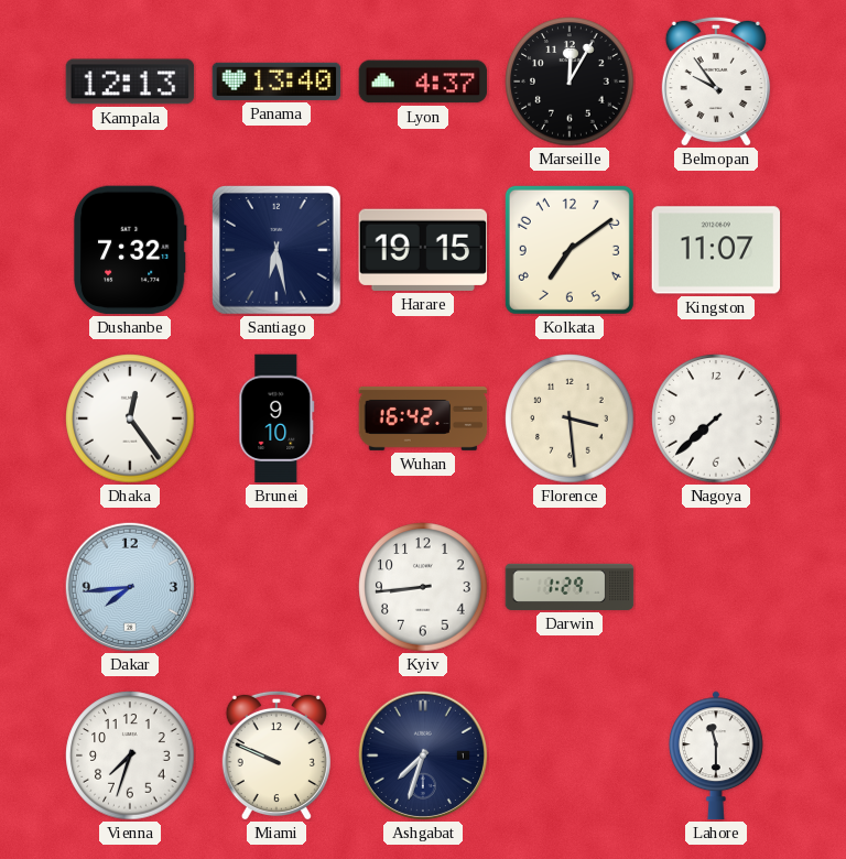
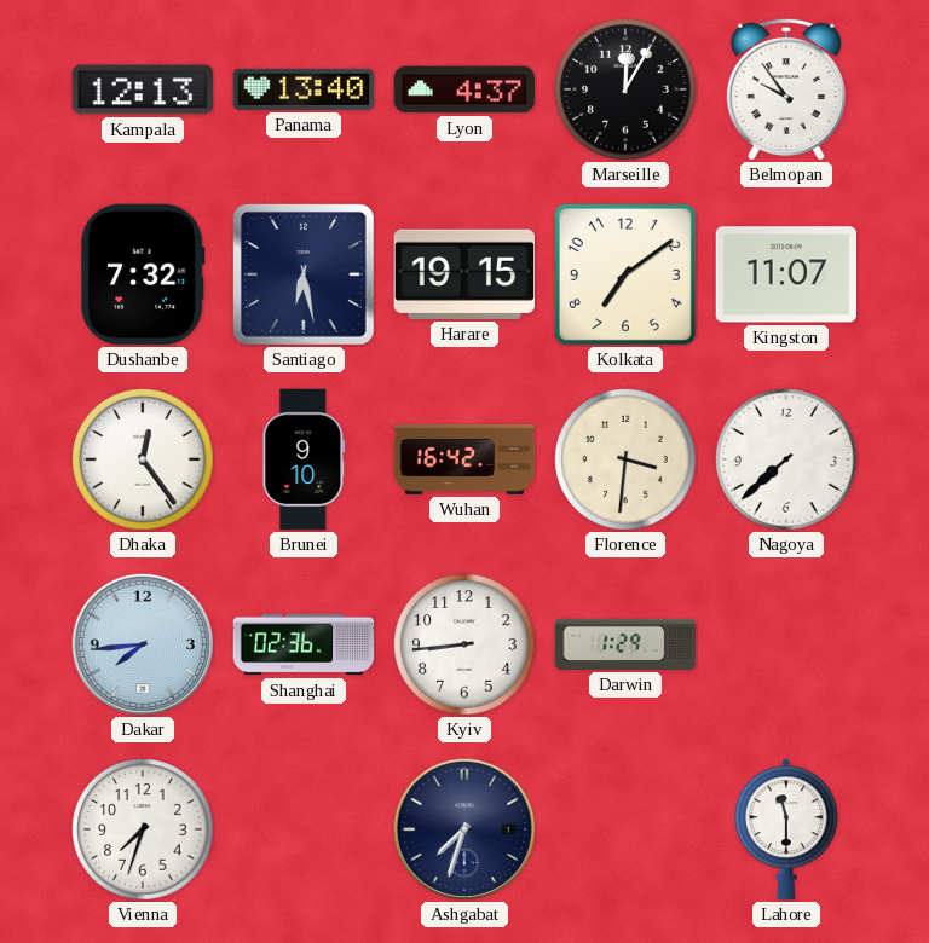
Florence: 3:29 -> 3:31
Shanghai: none -> 02:36
Miami: 9:49 -> none
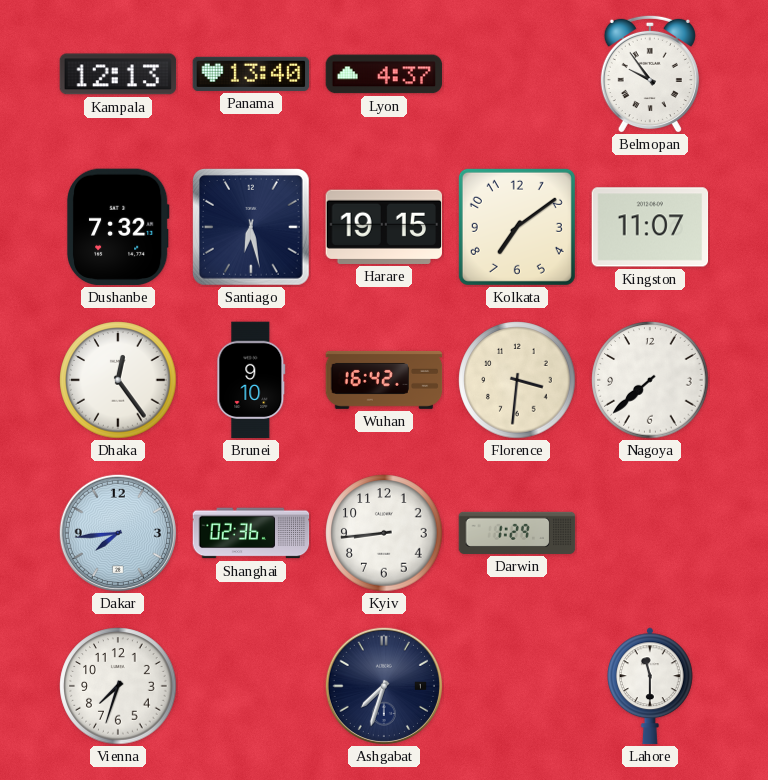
Marseille: 12:05 -> none
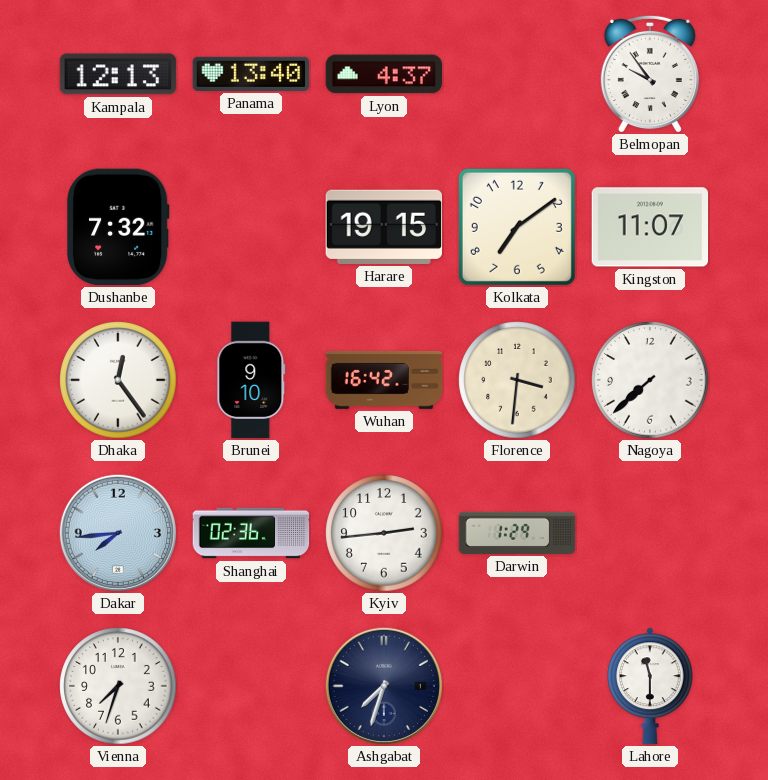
Santiago: 6:28 -> none
Kyiv: 8:44 -> 2:44
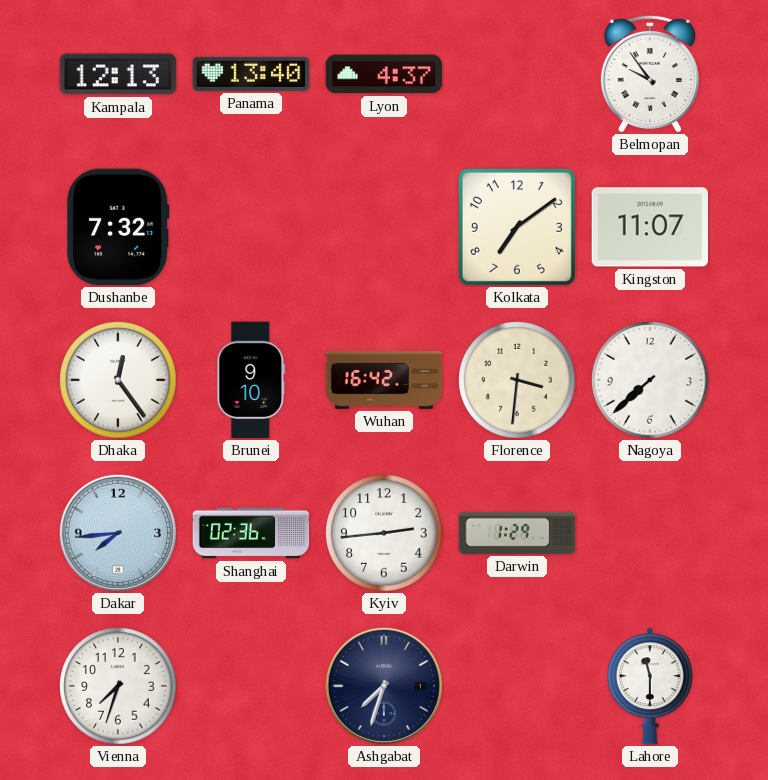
Harare: 19:15 -> none
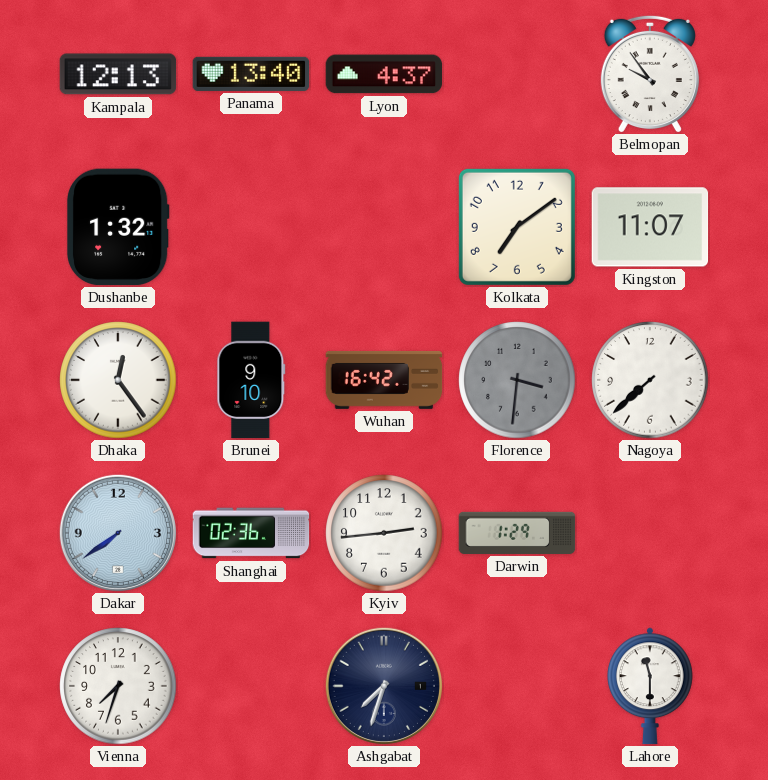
Dushanbe: 7:32 -> 1:32
Florence dial: cream -> grey
Dakar: 7:44 -> 7:39
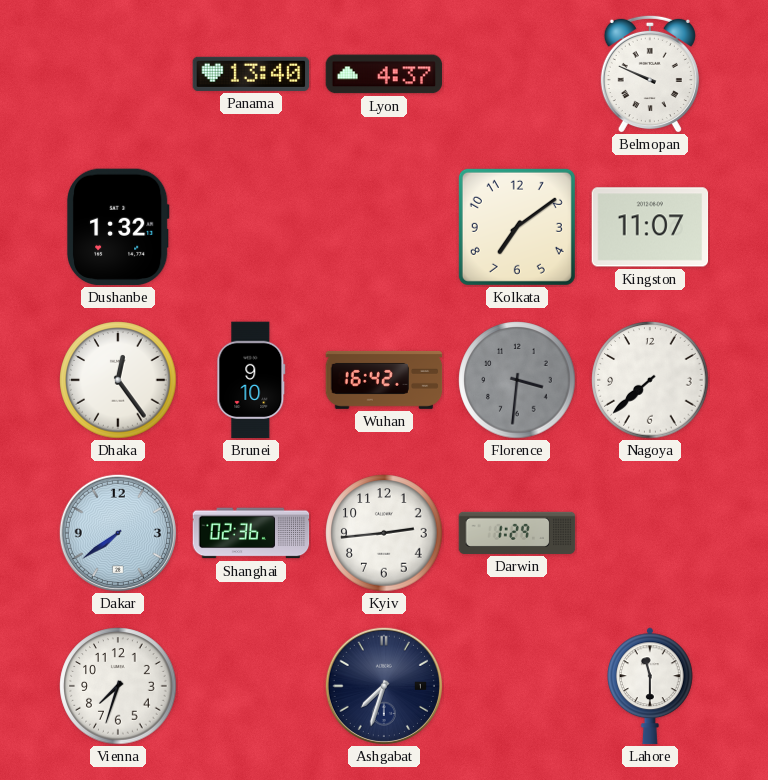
Kampala: 12:13 -> none
Belmopan: 9:54 -> 9:49
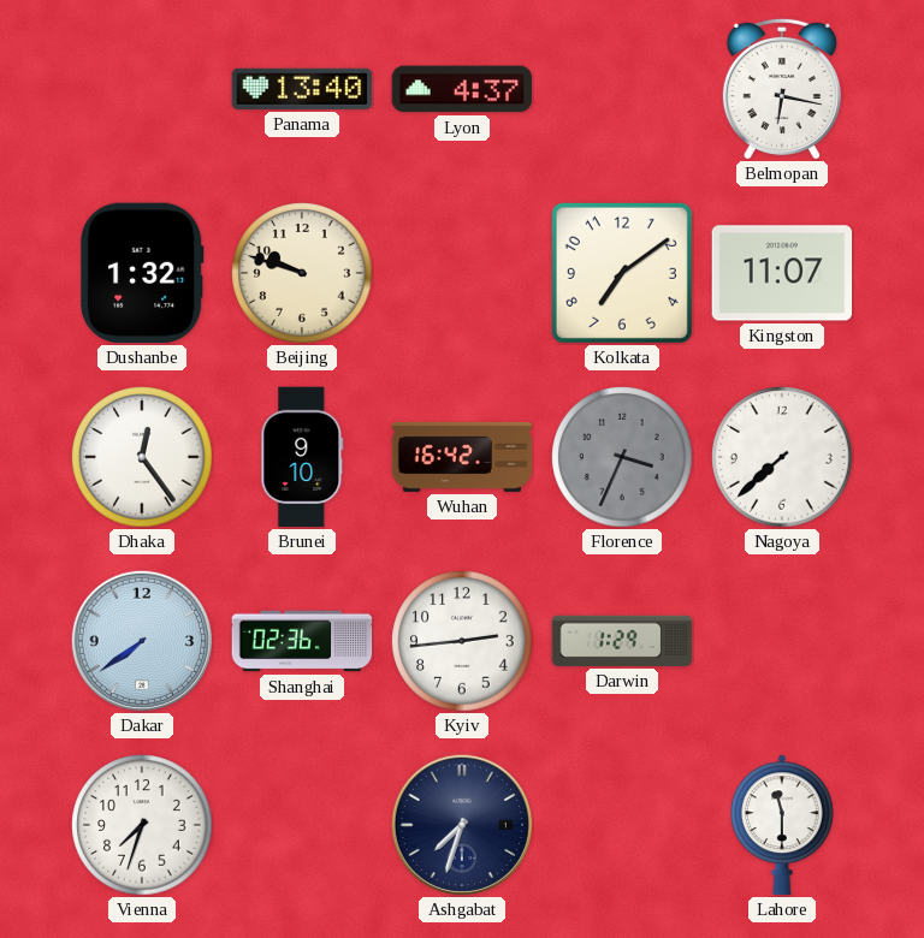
Belmopan: 9:49 -> 6:17
Beijing: none -> 9:48
Florence: 3:31 -> 3:34
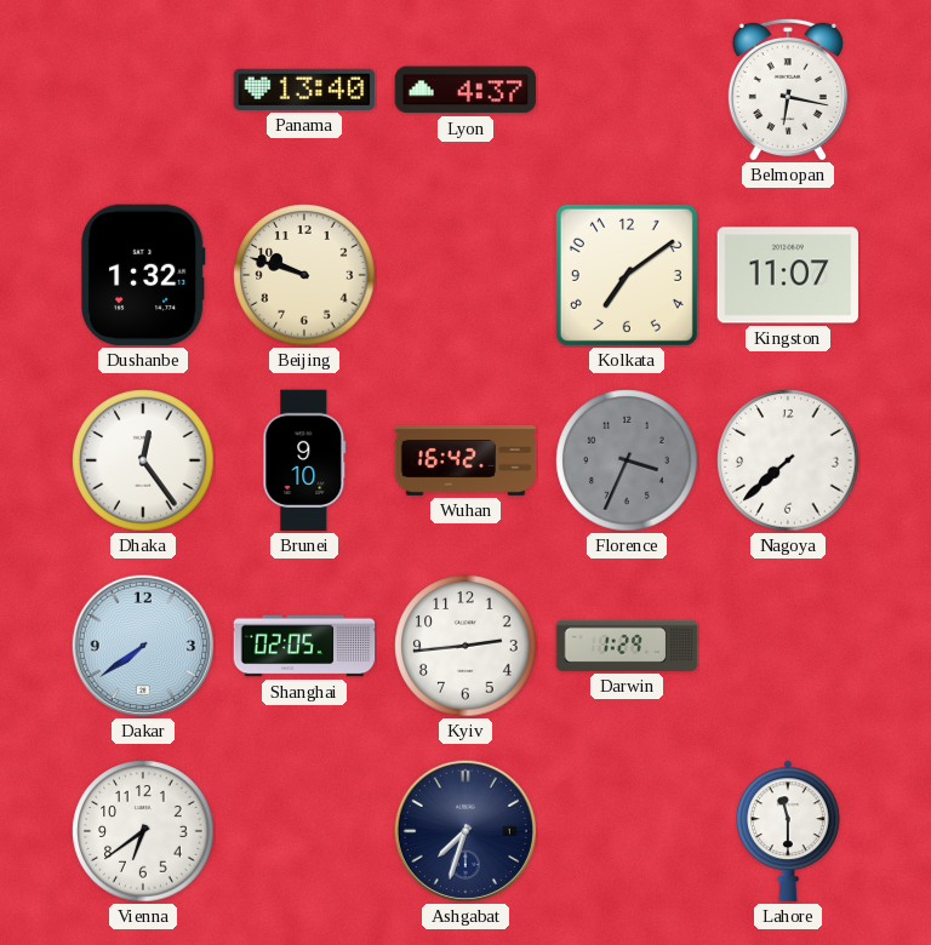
Shanghai: 02:36 -> 02:05
Vienna: 7:33 -> 6:39
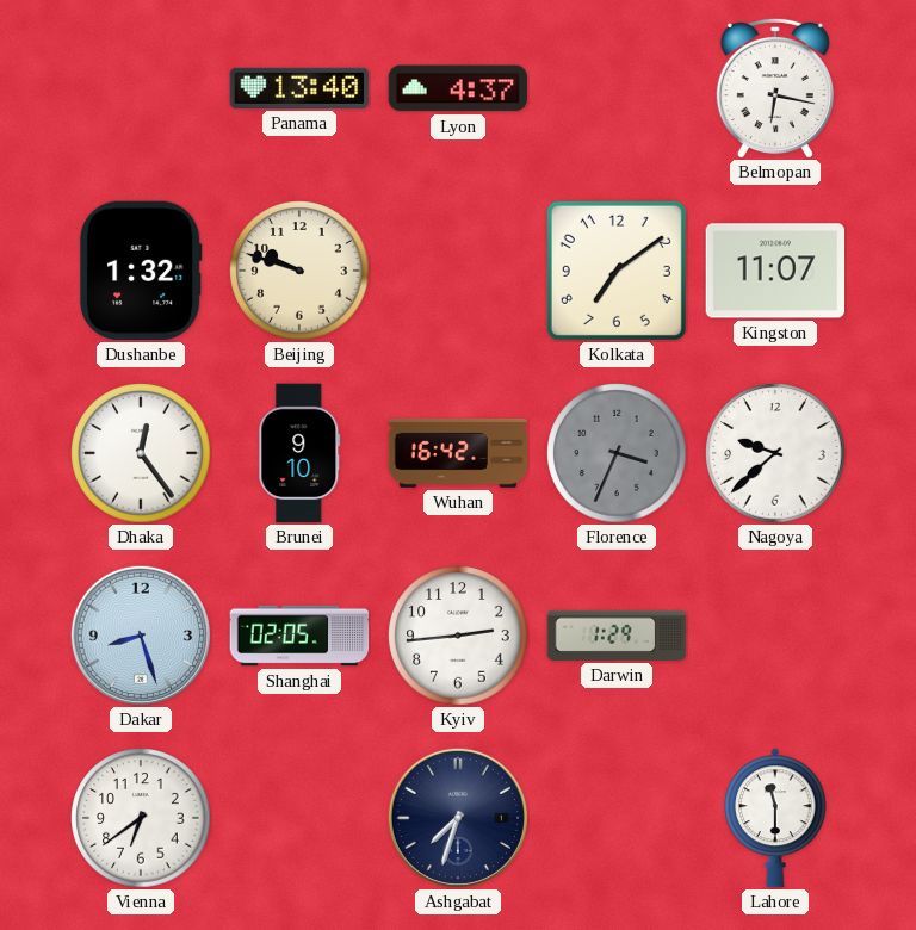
Nagoya: 7:38 -> 9:38
Dakar: 7:39 -> 8:27
